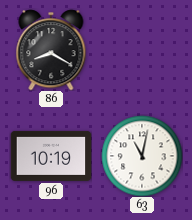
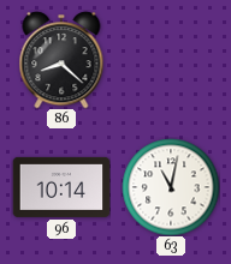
86: 8:20 -> 8:22
96: 10:19 -> 10:14
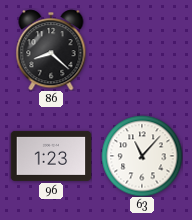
96: 10:14 -> 1:23
63: 11:02 -> 11:07
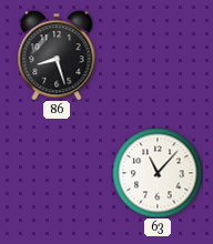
86: 8:22 -> 8:27
96: 1:23 -> none
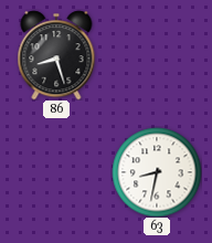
63: 11:07 -> 8:32
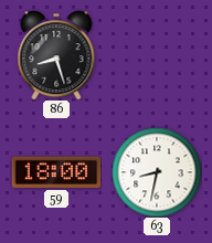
59: none -> 18:00
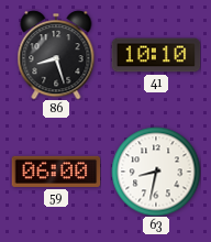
41: none -> 10:10
59: 18:00 -> 06:00
